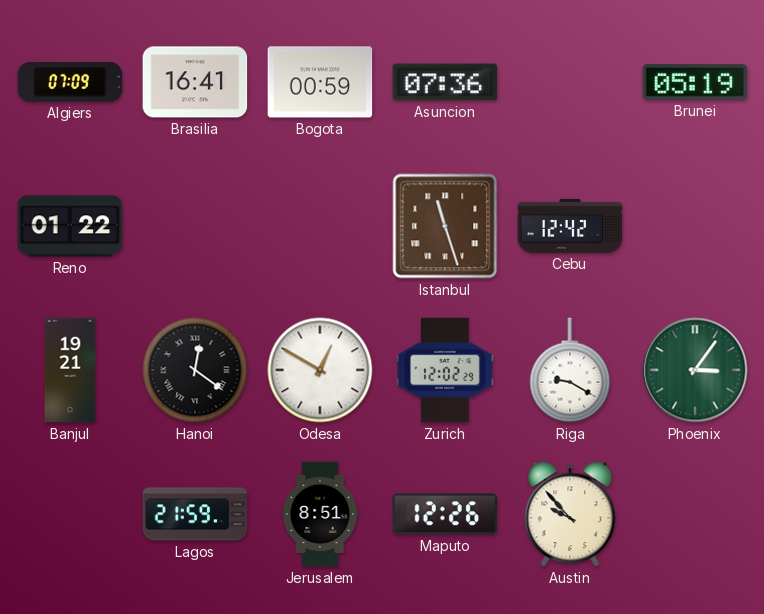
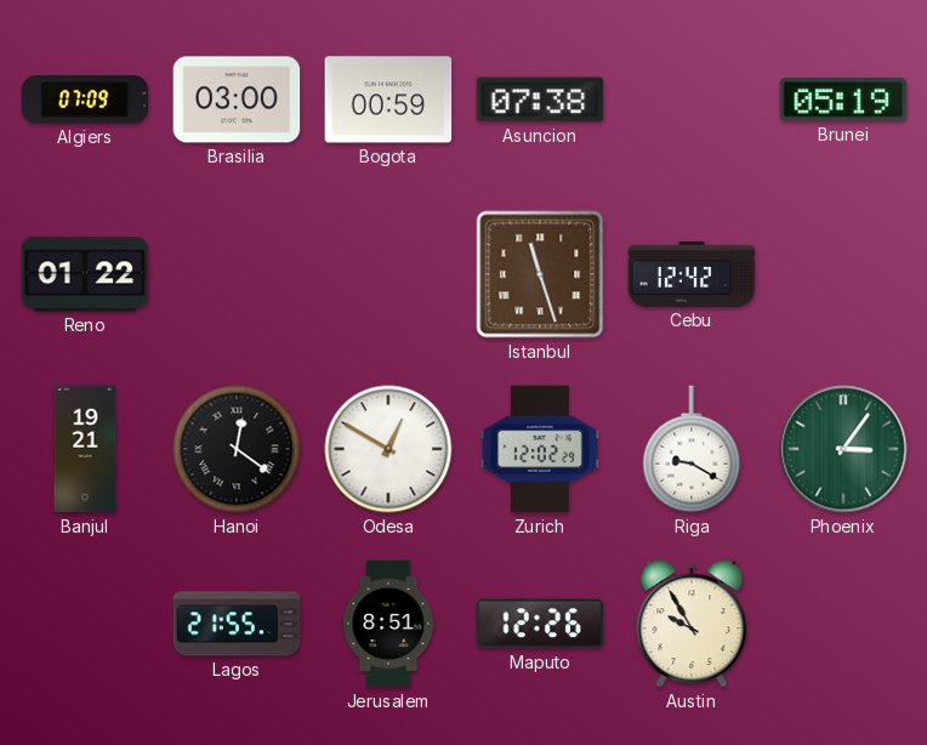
Brasilia: 16:41 -> 03:00
Asuncion: 07:36 -> 07:38
Lagos: 21:59 -> 21:55
Austin: 9:53 -> 9:55
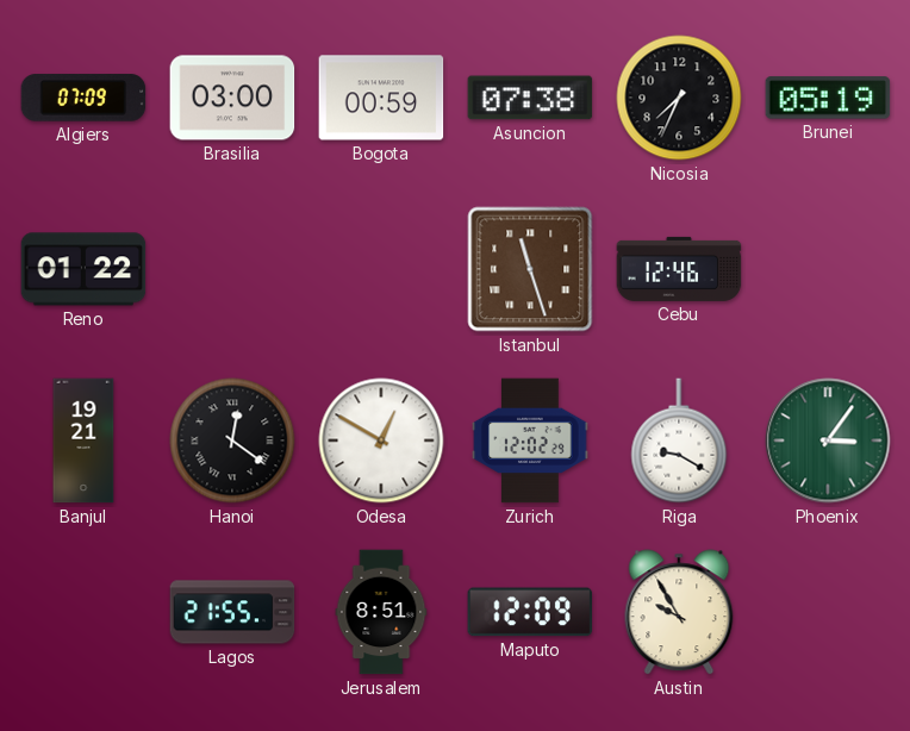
Nicosia: none -> 7:34
Cebu: 12:42 -> 12:46
Maputo: 12:26 -> 12:09
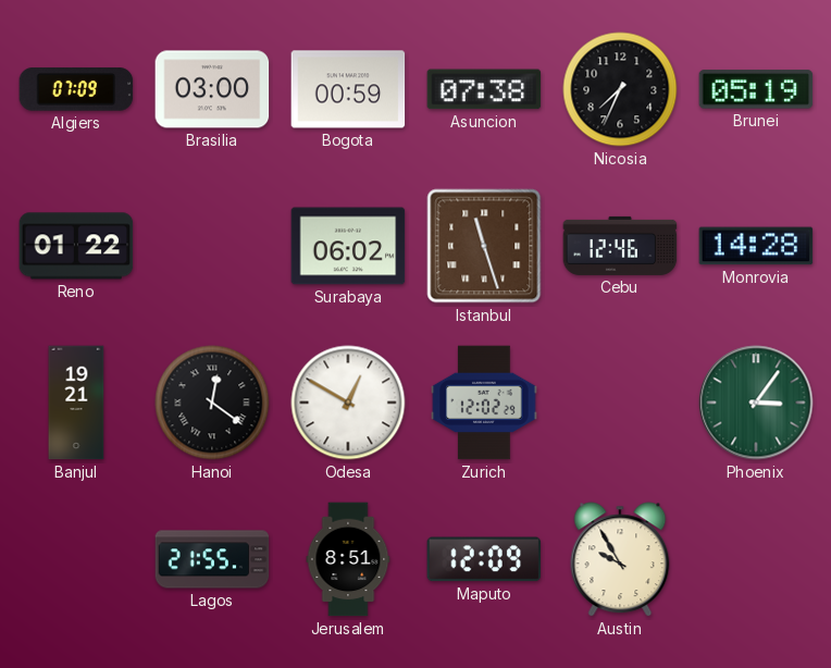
Surabaya: none -> 06:02
Monrovia: none -> 14:28
Riga: 9:20 -> none
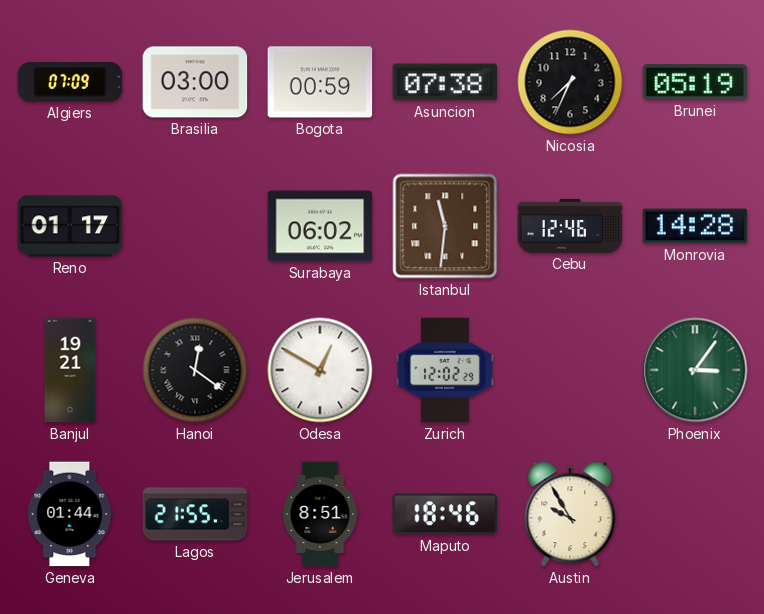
Reno: 01:22 -> 01:17
Istanbul: 11:27 -> 11:31
Geneva: none -> 01:44
Maputo: 12:09 -> 18:46
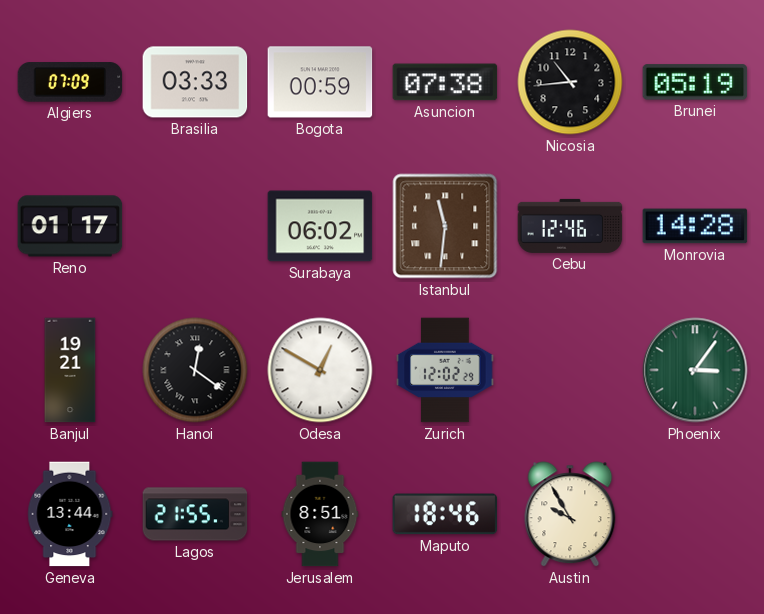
Brasilia: 03:00 -> 03:33
Nicosia: 7:34 -> 10:44
Geneva: 01:44 -> 13:44
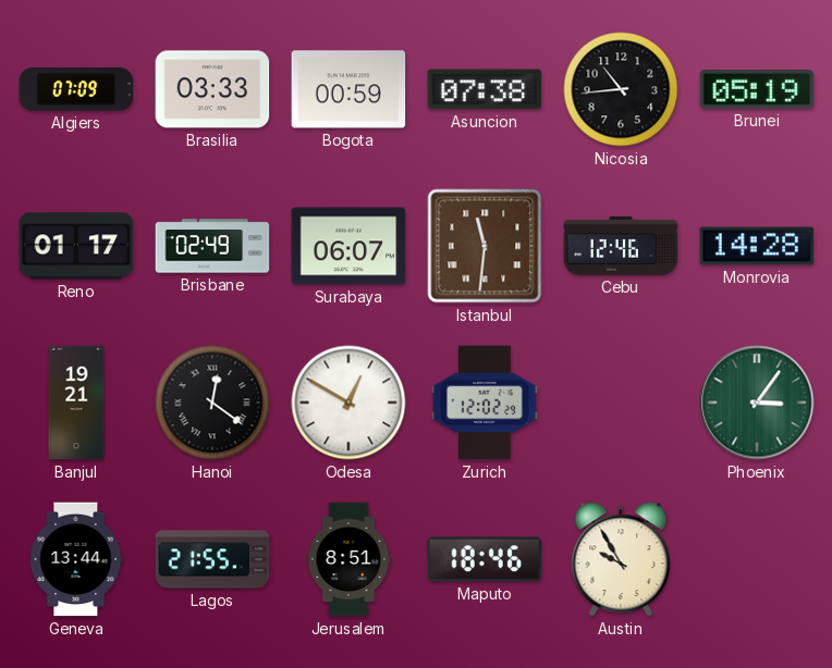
Brisbane: none -> 02:49
Surabaya: 06:02 -> 06:07
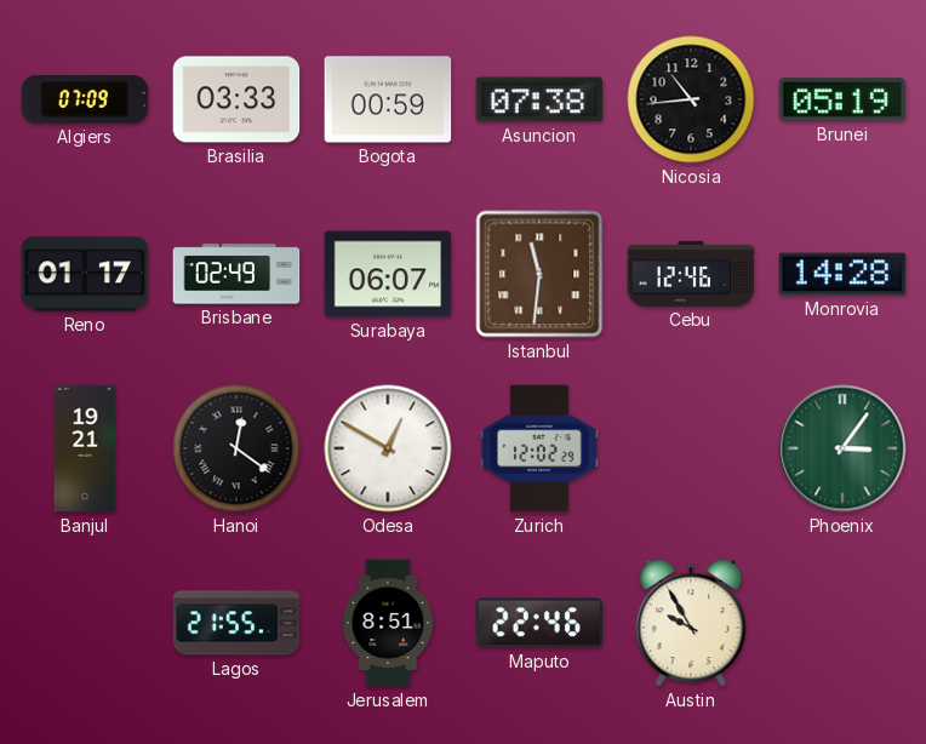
Geneva: 13:44 -> none
Maputo: 18:46 -> 22:46
